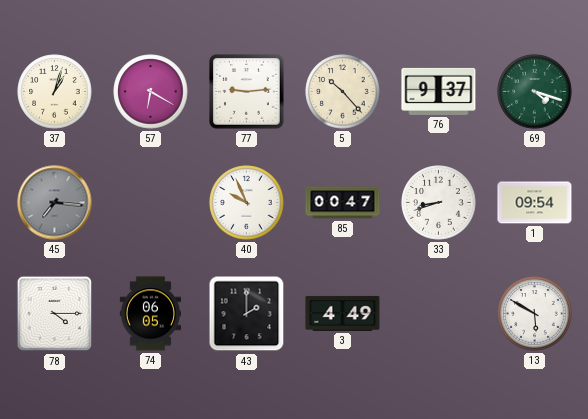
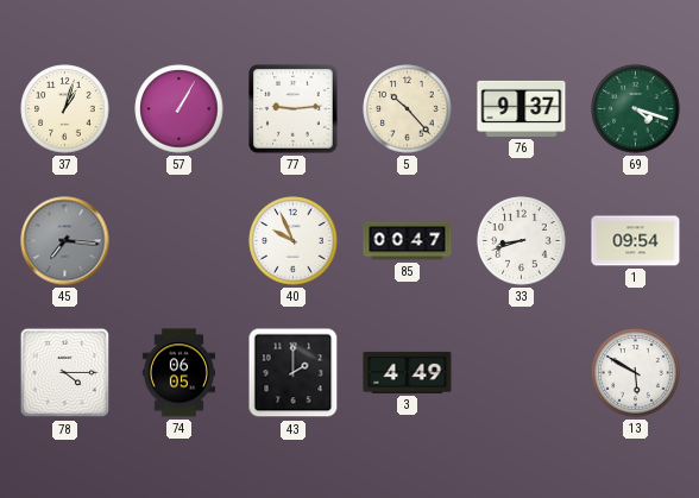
57: 6:20 -> 1:05
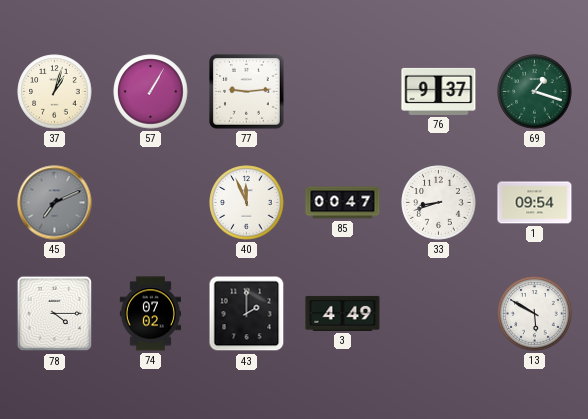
5: 10:23 -> none
69: 4:18 -> 1:18
45: 7:16 -> 7:11
40: 9:56 -> 11:56
74: 06:05 -> 07:02
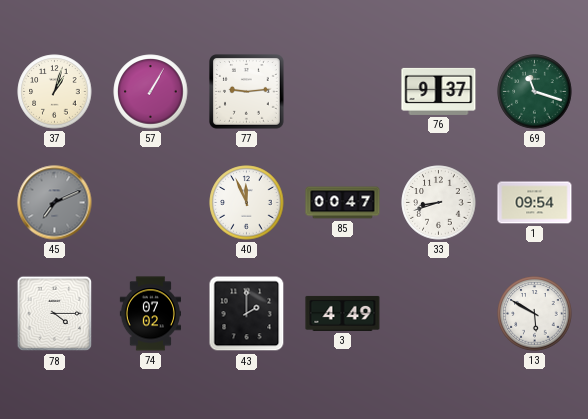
69: 1:18 -> 11:18
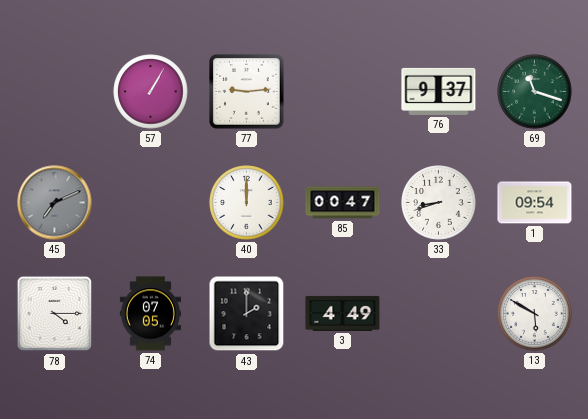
37: 1:03 -> none
40: 11:56 -> 12:00
74: 07:02 -> 07:05
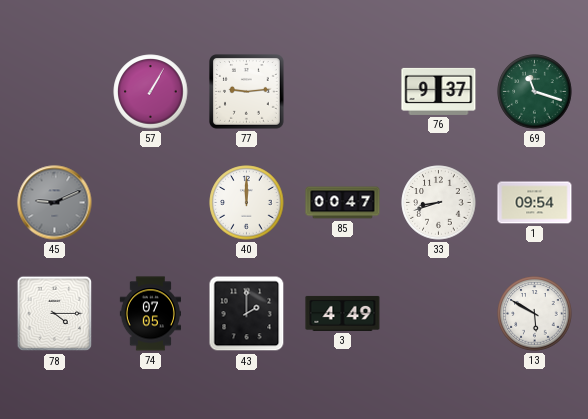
45: 7:11 -> 9:11
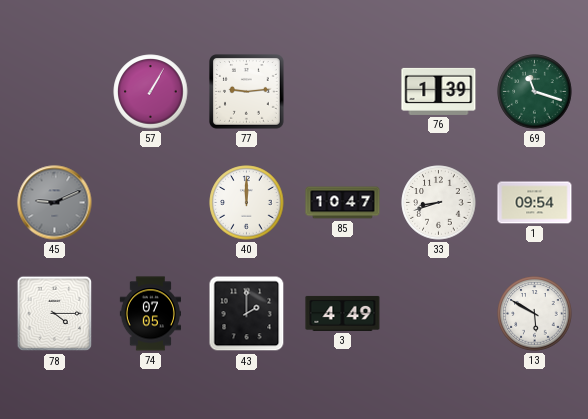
76: 9:37 -> 1:39
85: 00:47 -> 10:47
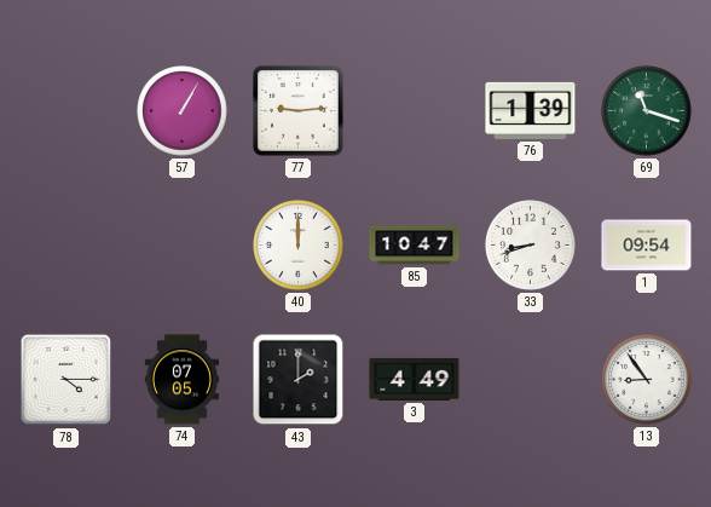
45: 9:11 -> none
13: 5:50 -> 8:54
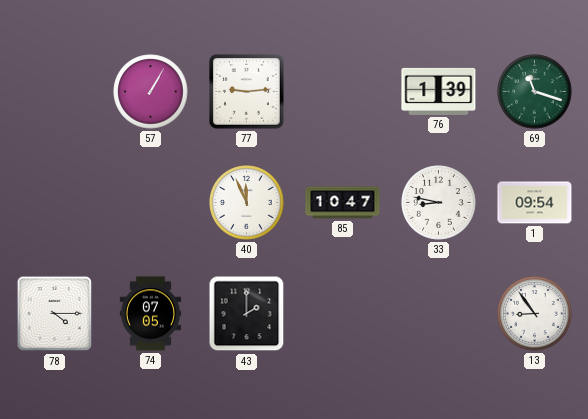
40: 12:00 -> 11:56
33: 8:42 -> 8:47
3: 4:49 -> none
